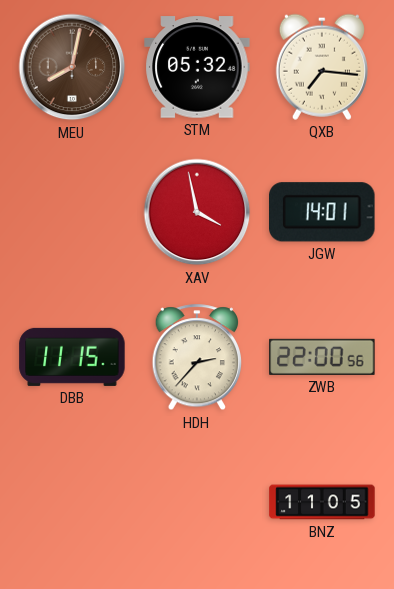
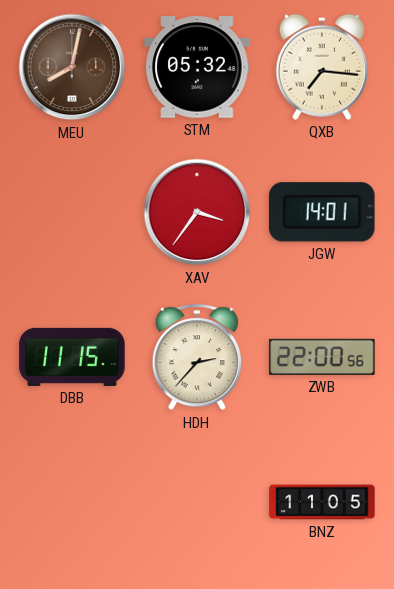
XAV: 3:58 -> 3:36
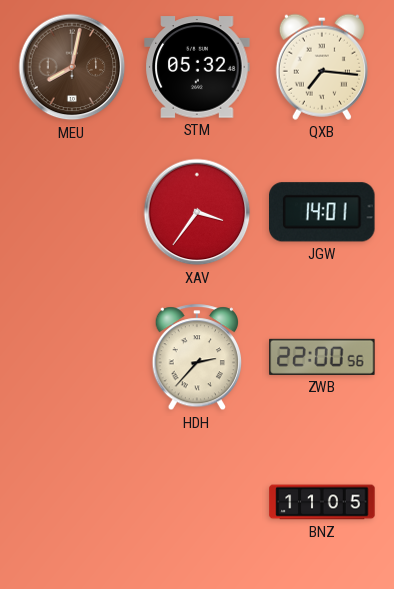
DBB: 11:15 -> none
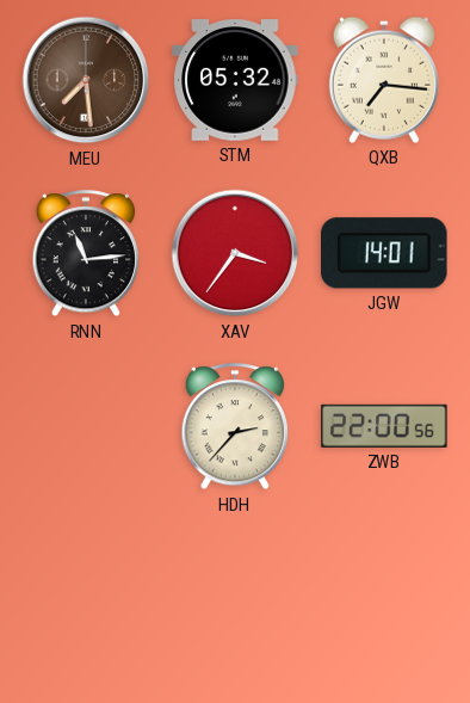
MEU: 8:02 -> 7:29
RNN: none -> 11:14
BNZ: 11:05 -> none
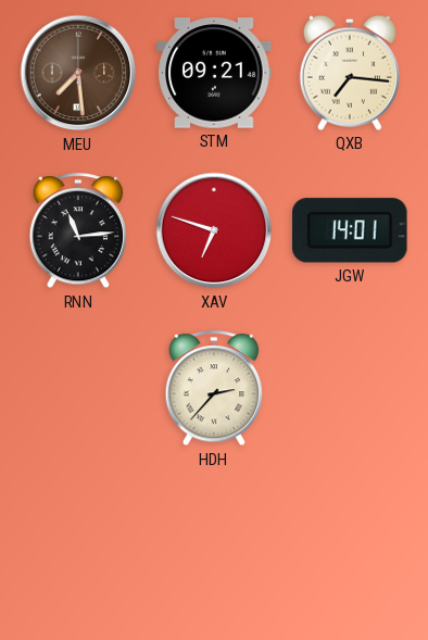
STM: 05:32 -> 09:21
XAV: 3:36 -> 6:48
ZWB: 22:00 -> none
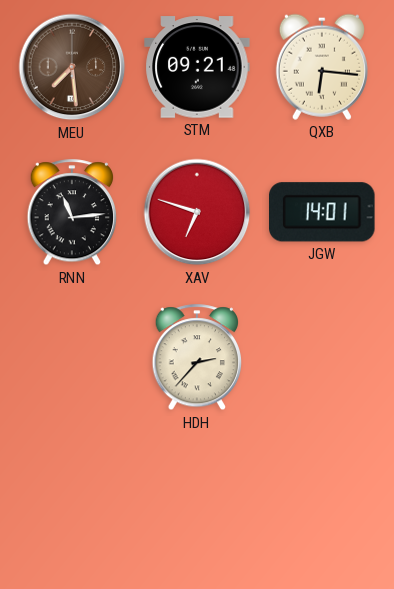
QXB: 7:16 -> 6:16
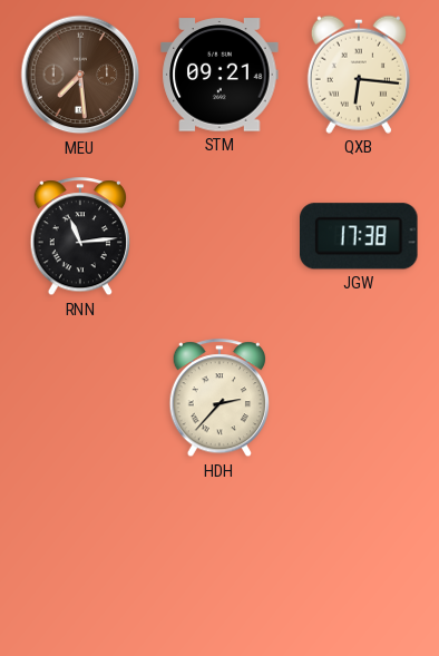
XAV: 6:48 -> none
JGW: 14:01 -> 17:38
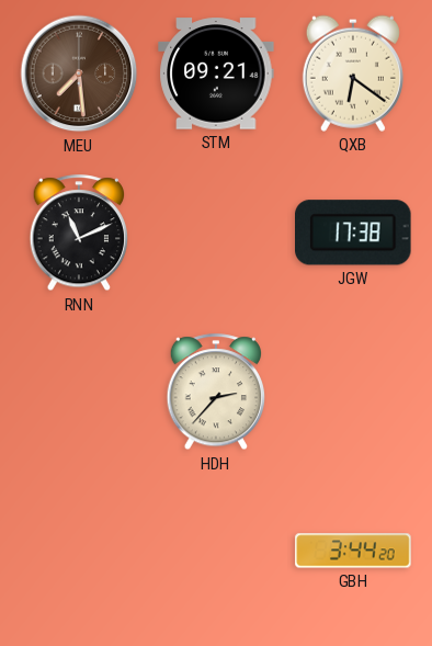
QXB: 6:16 -> 6:21
RNN: 11:14 -> 11:11
GBH: none -> 3:44
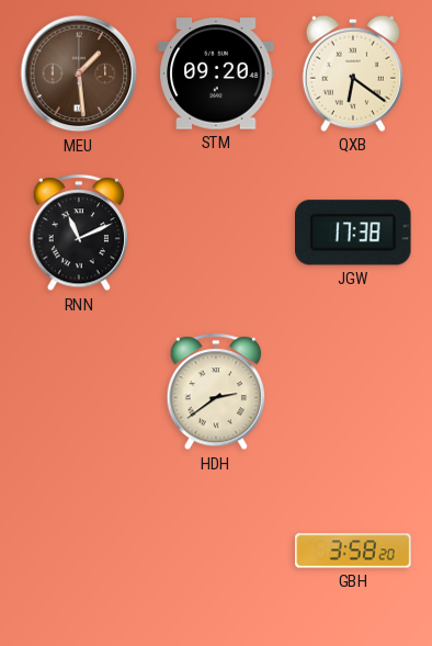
MEU: 7:29 -> 1:29
STM: 09:21 -> 09:20
HDH: 2:37 -> 2:39
GBH: 3:44 -> 3:58
